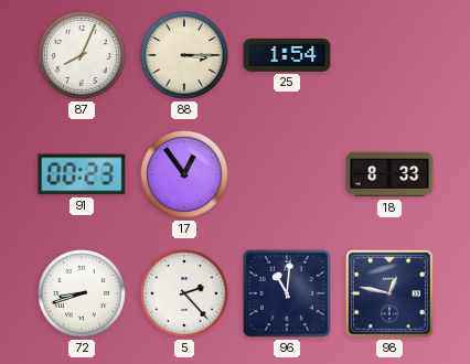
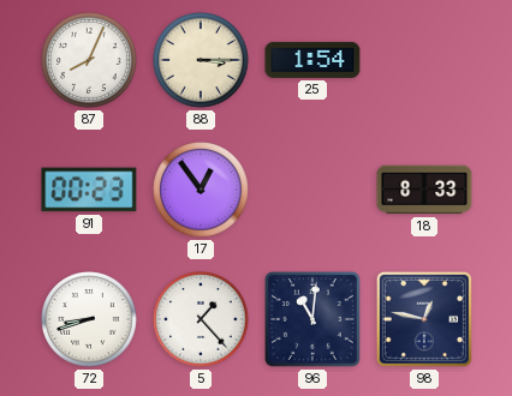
5: 2:23 -> 1:23
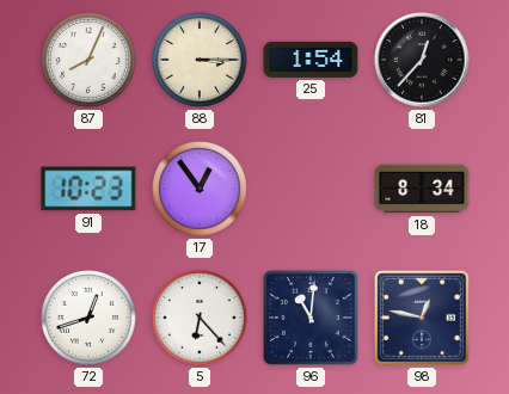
81: none -> 12:37
91: 00:23 -> 10:23
18: 8:33 -> 8:34
72: 8:42 -> 12:42
5: 1:23 -> 6:23
